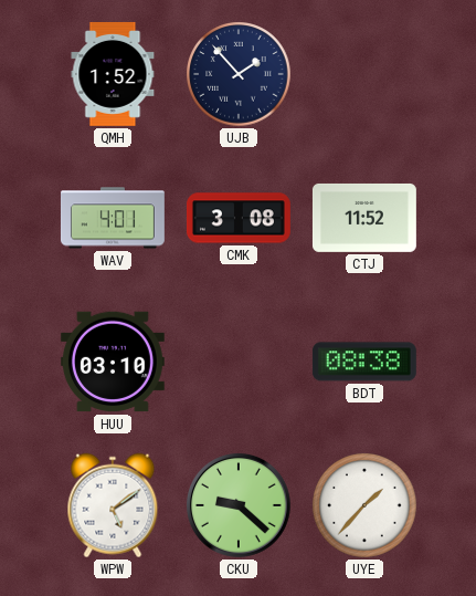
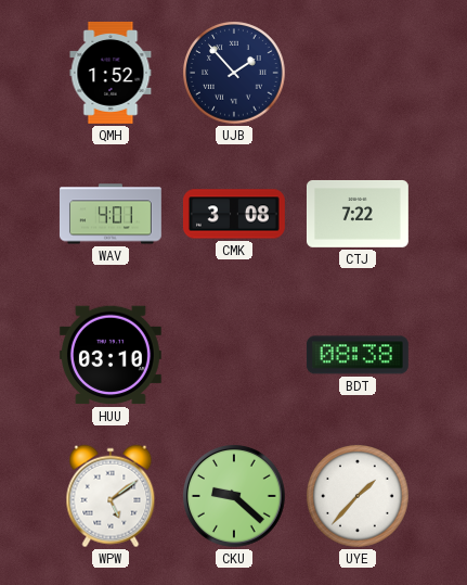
CTJ: 11:52 -> 7:22
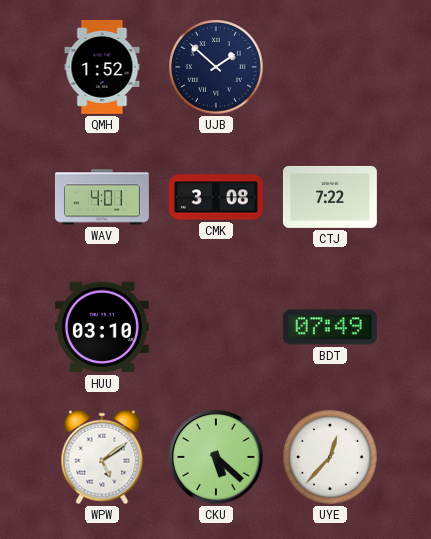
UJB: 1:53 -> 1:52
BDT: 08:38 -> 07:49
CKU: 9:22 -> 5:22
UYE: 1:37 -> 12:37
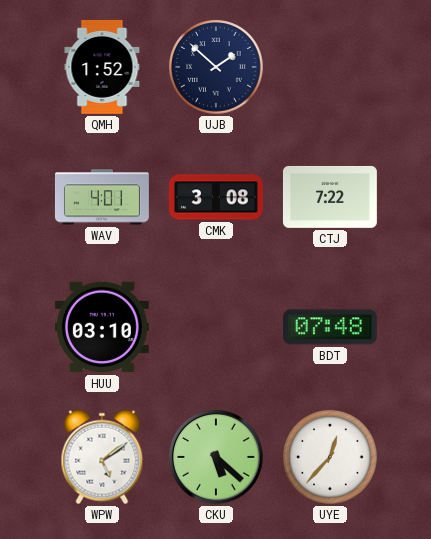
BDT: 07:49 -> 07:48
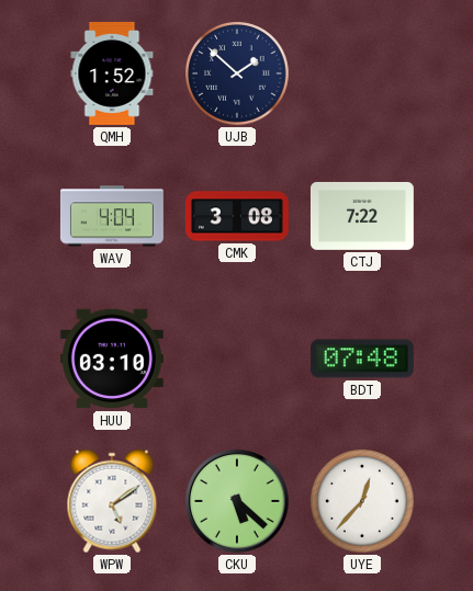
WAV: 4:01 -> 4:04
